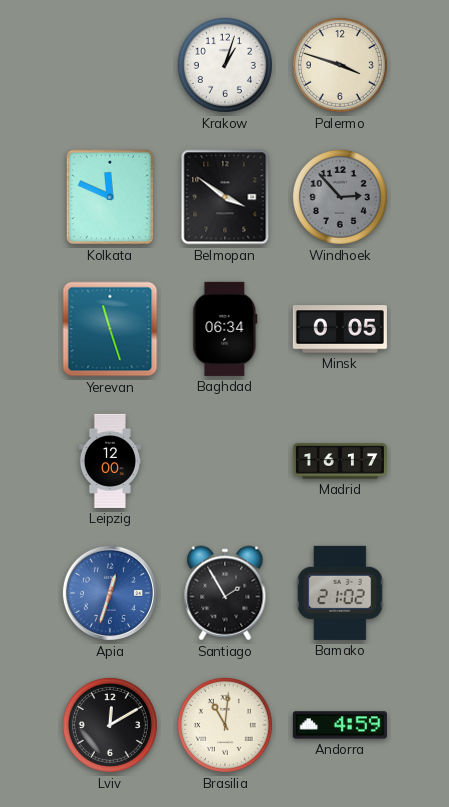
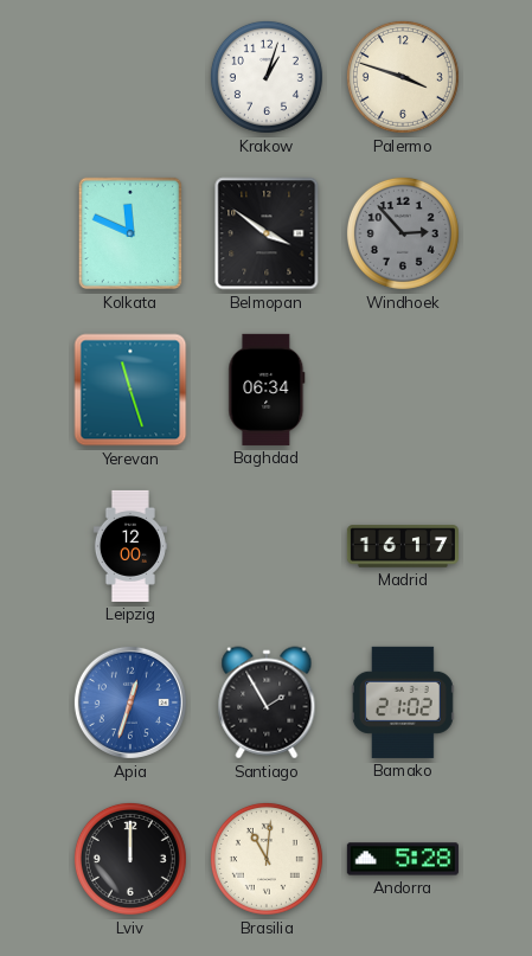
Minsk: 0:05 -> none
Lviv: 12:10 -> 12:00
Andorra: 4:59 -> 5:28
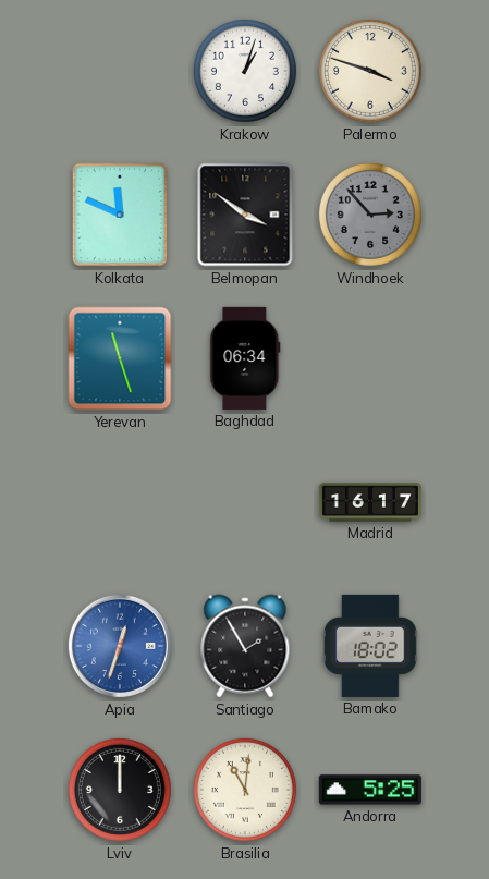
Leipzig: 12:00 -> none
Bamako: 21:02 -> 18:02
Andorra: 5:28 -> 5:25
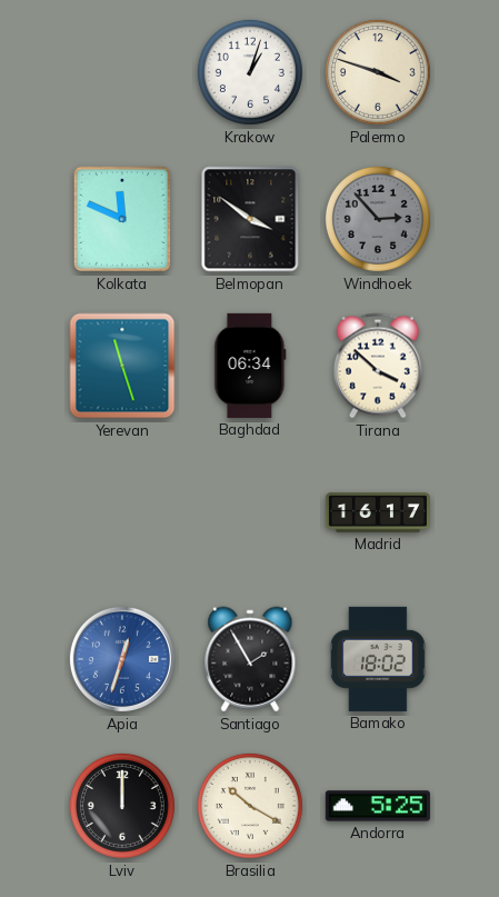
Tirana: none -> 3:52
Brasilia: 11:01 -> 10:20
